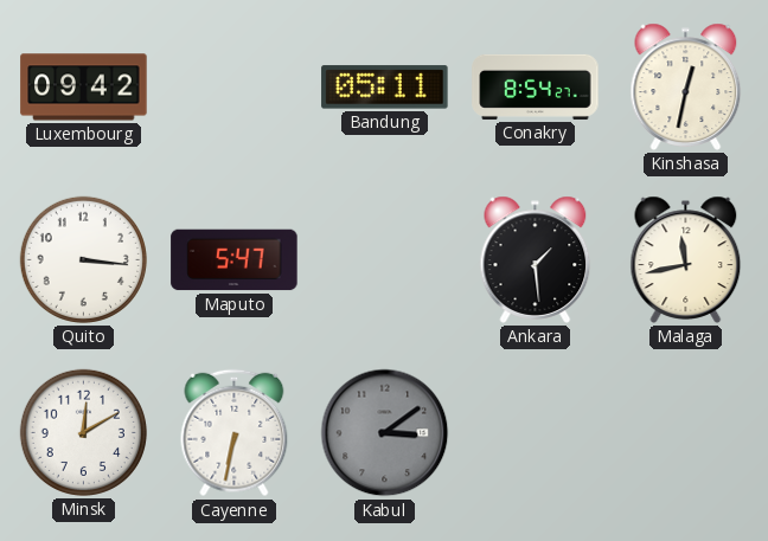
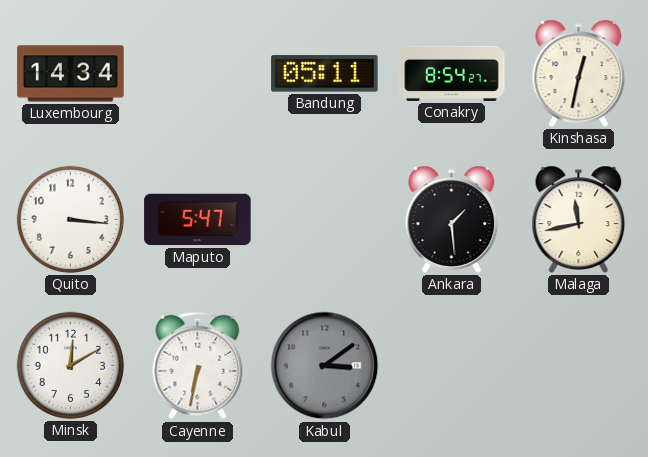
Luxembourg: 09:42 -> 14:34
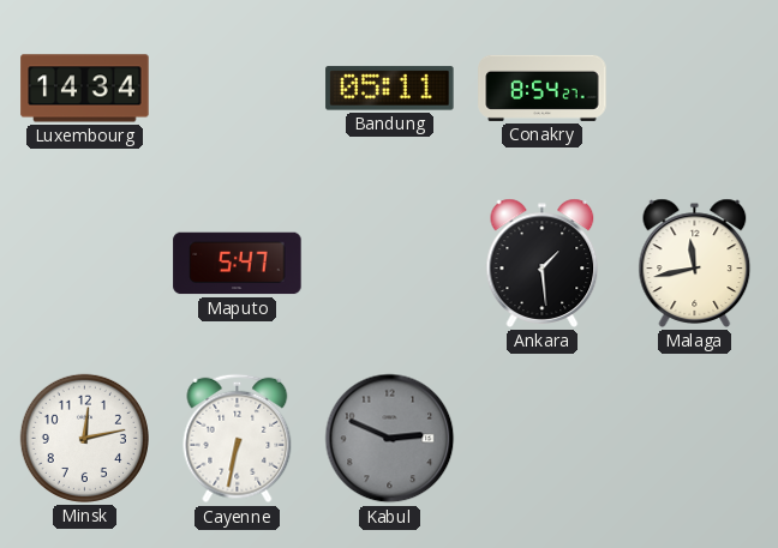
Kinshasa: 12:32 -> none
Quito: 3:16 -> none
Minsk: 12:10 -> 12:13
Kabul: 3:09 -> 2:49
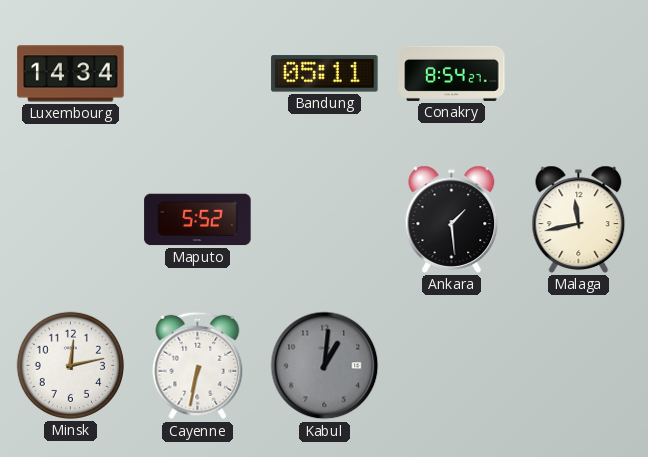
Maputo: 5:47 -> 5:52
Kabul: 2:49 -> 1:01
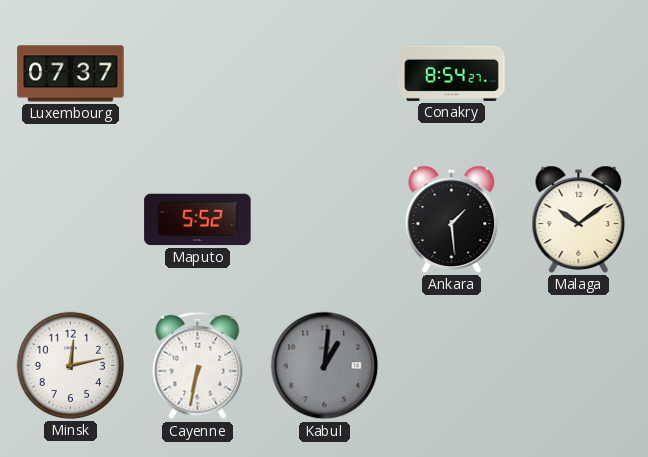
Luxembourg: 14:34 -> 07:37
Bandung: 05:11 -> none
Malaga: 11:43 -> 10:09
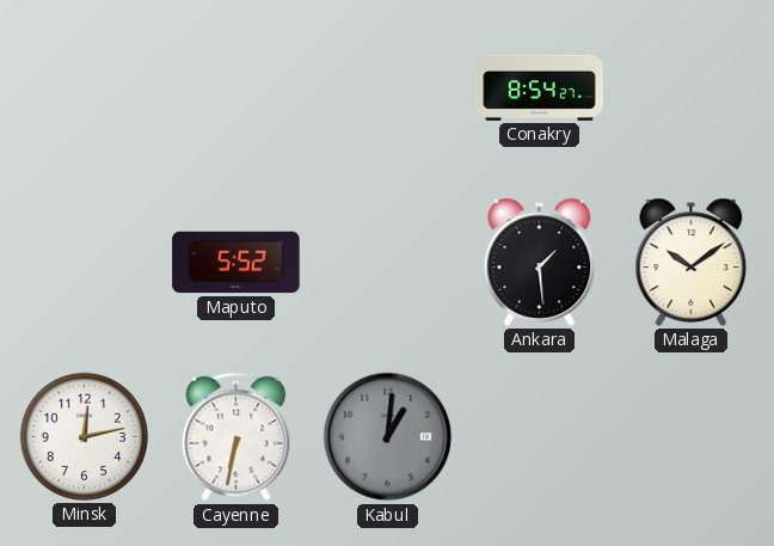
Luxembourg: 07:37 -> none
